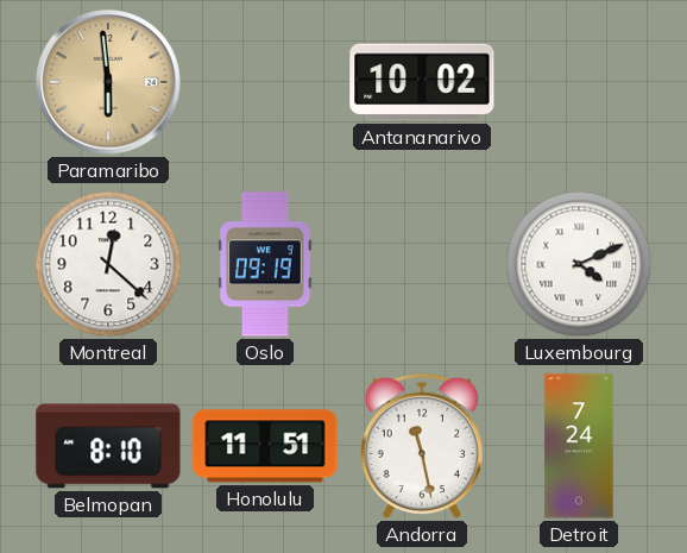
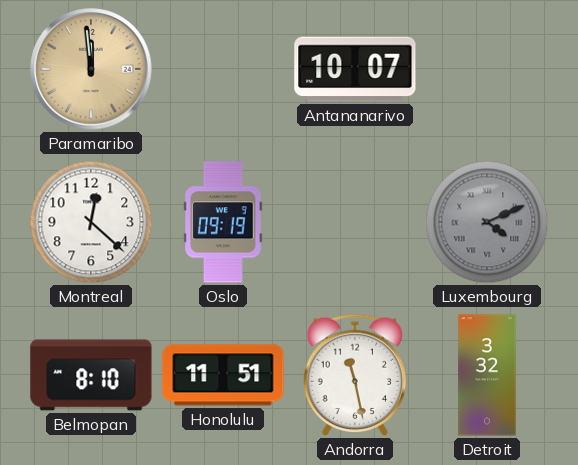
Paramaribo: 5:59 -> 11:59
Antananarivo: 10:02 -> 10:07
Luxembourg dial: white -> grey
Detroit: 7:24 -> 3:32
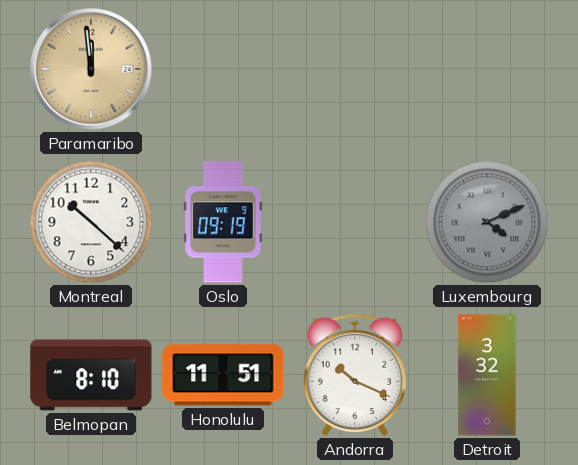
Antananarivo: 10:07 -> none
Montreal: 12:22 -> 10:22
Andorra: 11:28 -> 10:19
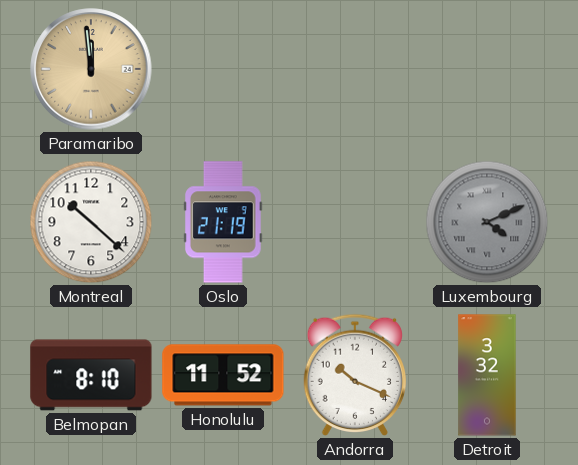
Oslo: 09:19 -> 21:19
Honolulu: 11:51 -> 11:52
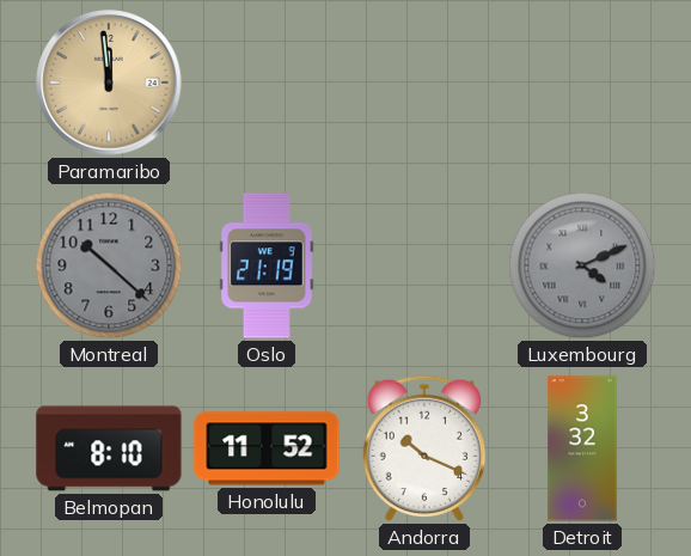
Montreal dial: white -> grey
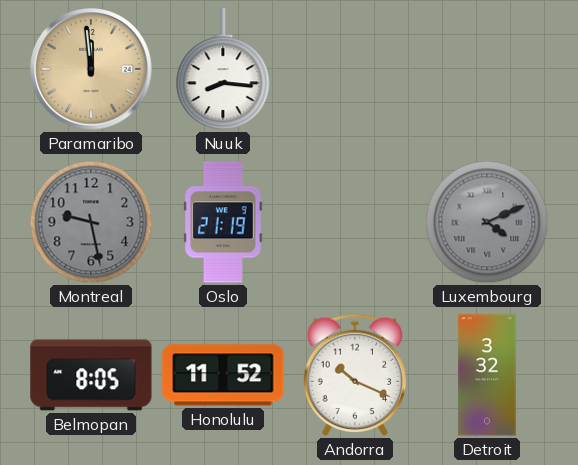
Nuuk: none -> 8:16
Montreal: 10:22 -> 9:28
Belmopan: 8:10 -> 8:05
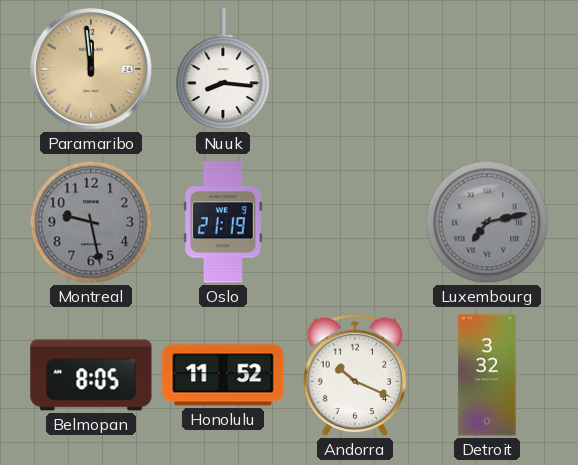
Luxembourg: 4:11 -> 7:13
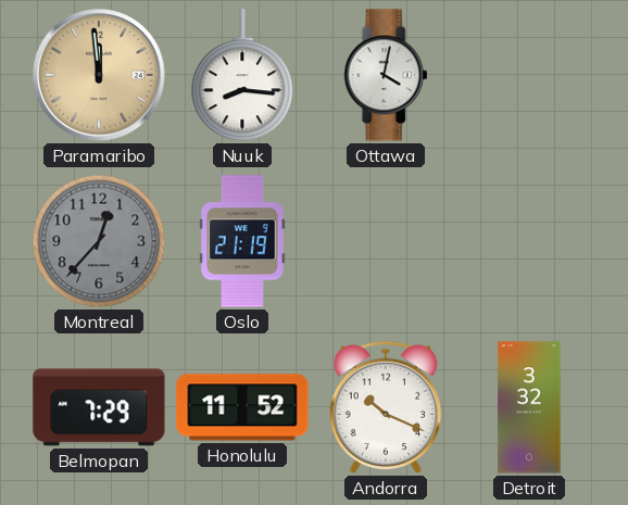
Ottawa: none -> 4:02
Montreal: 9:28 -> 12:37
Luxembourg: 7:13 -> none
Belmopan: 8:05 -> 7:29
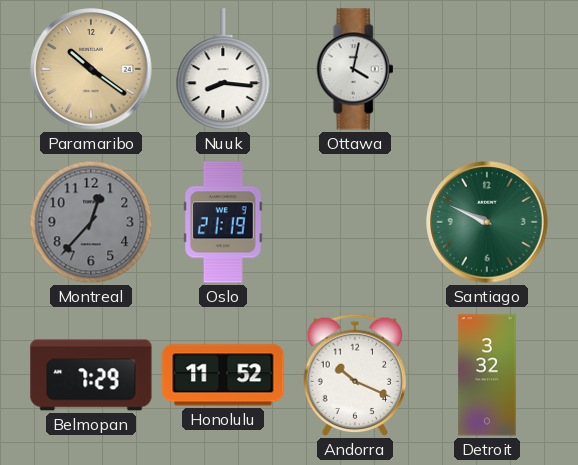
Paramaribo: 11:59 -> 10:21
Santiago: none -> 9:49
